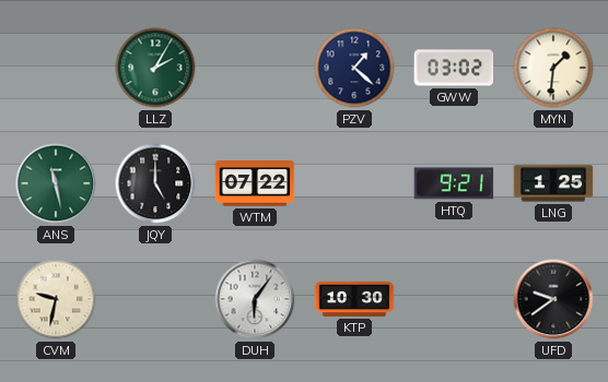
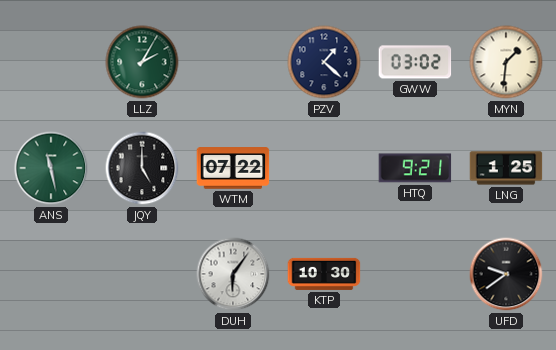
CVM: 9:32 -> none
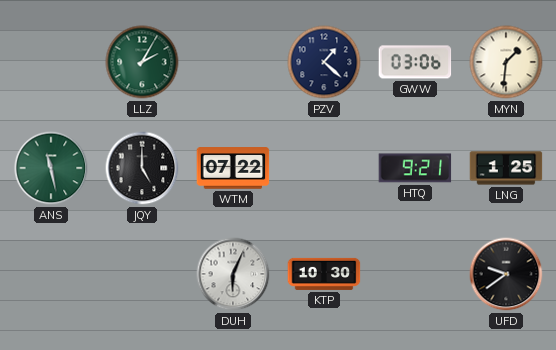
GWW: 03:02 -> 03:06
DUH: 6:06 -> 6:04
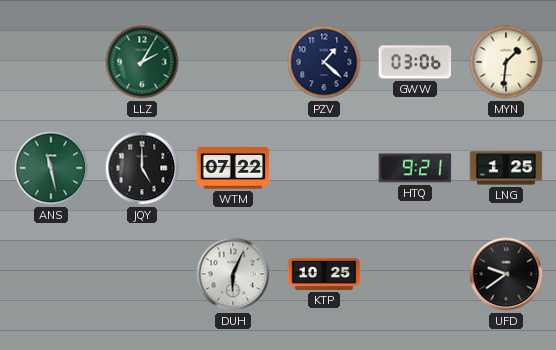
KTP: 10:30 -> 10:25
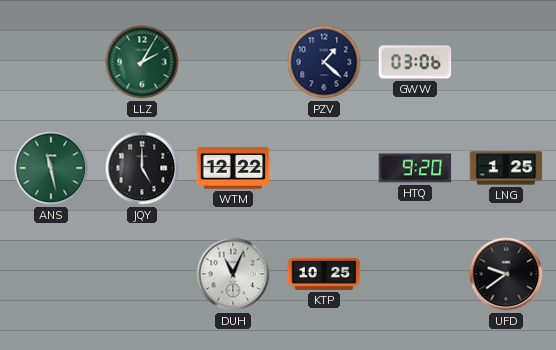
MYN: 1:31 -> none
WTM: 07:22 -> 12:22
HTQ: 9:21 -> 9:20
DUH: 6:04 -> 11:04
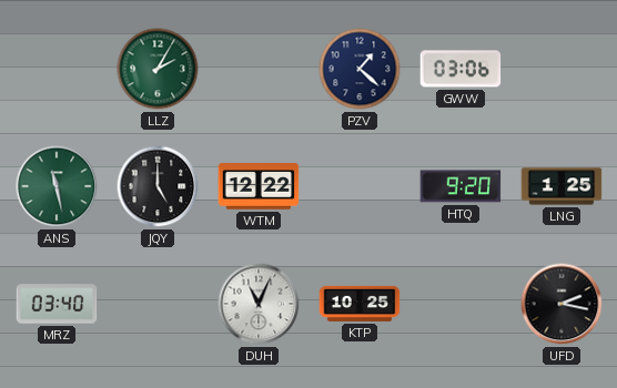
MRZ: none -> 03:40
UFD: 9:39 -> 2:17
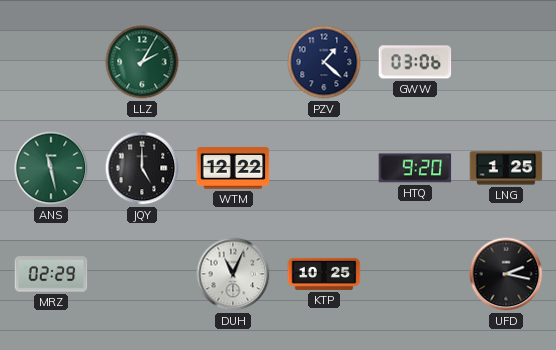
MRZ: 03:40 -> 02:29
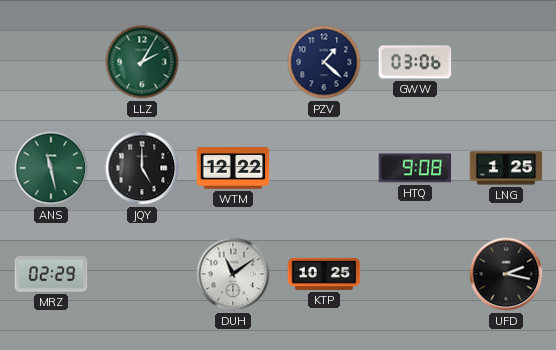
HTQ: 9:20 -> 9:08
DUH: 11:04 -> 11:09
